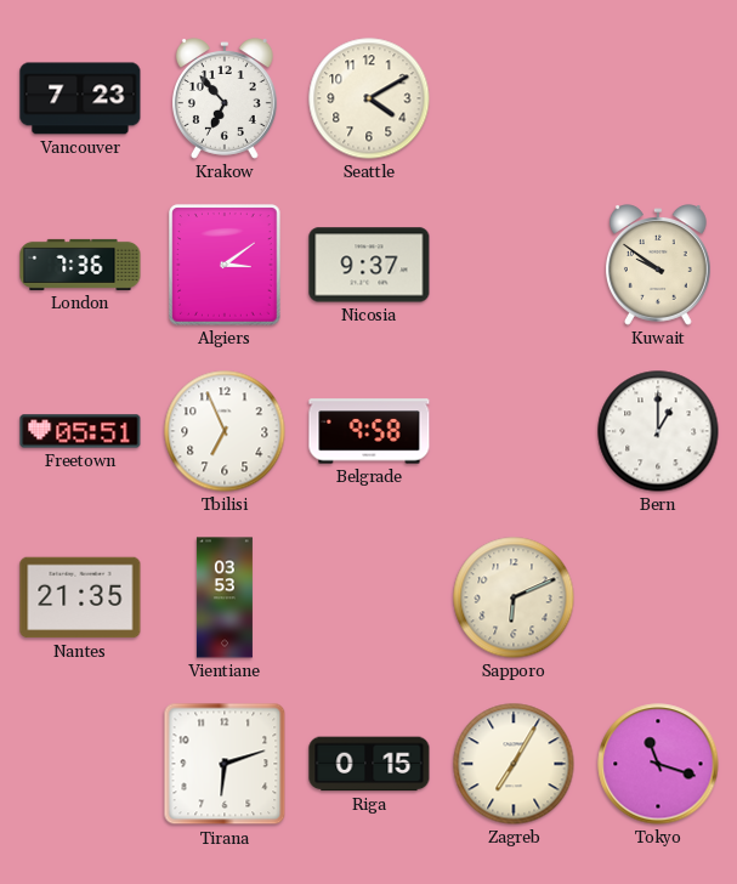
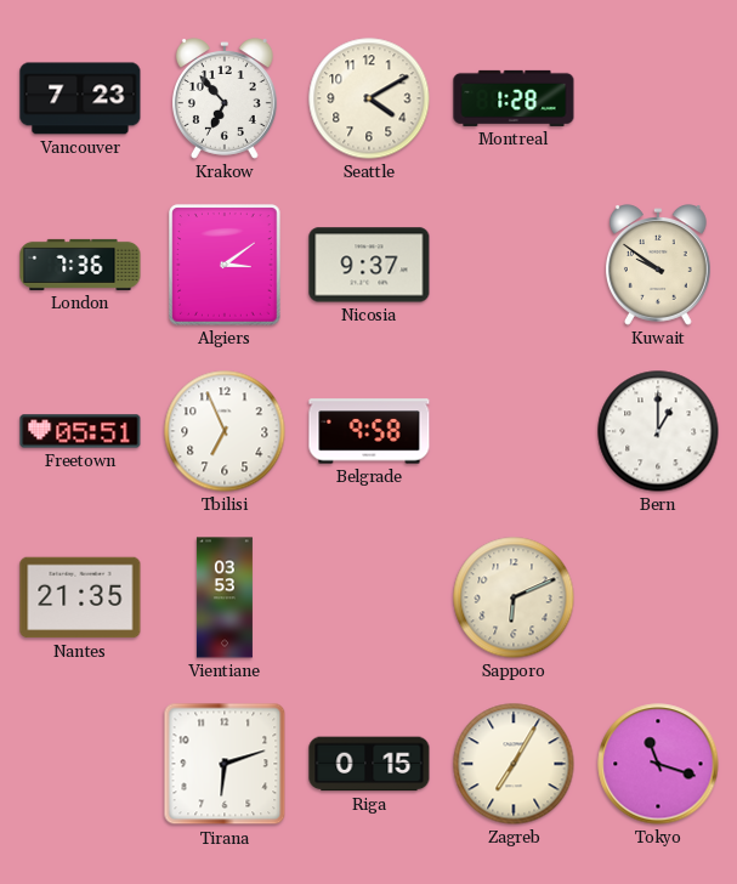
Montreal: none -> 1:28
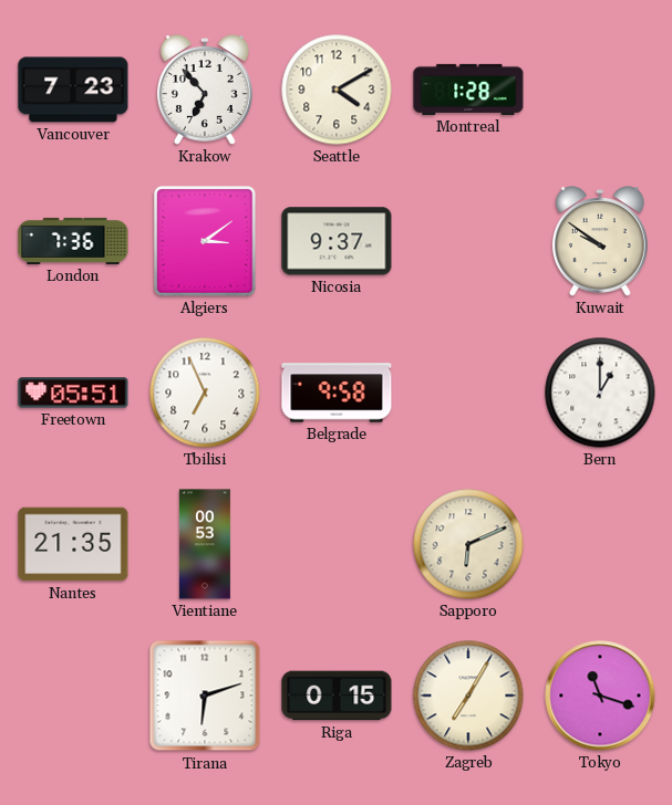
Vientiane: 03:53 -> 00:53
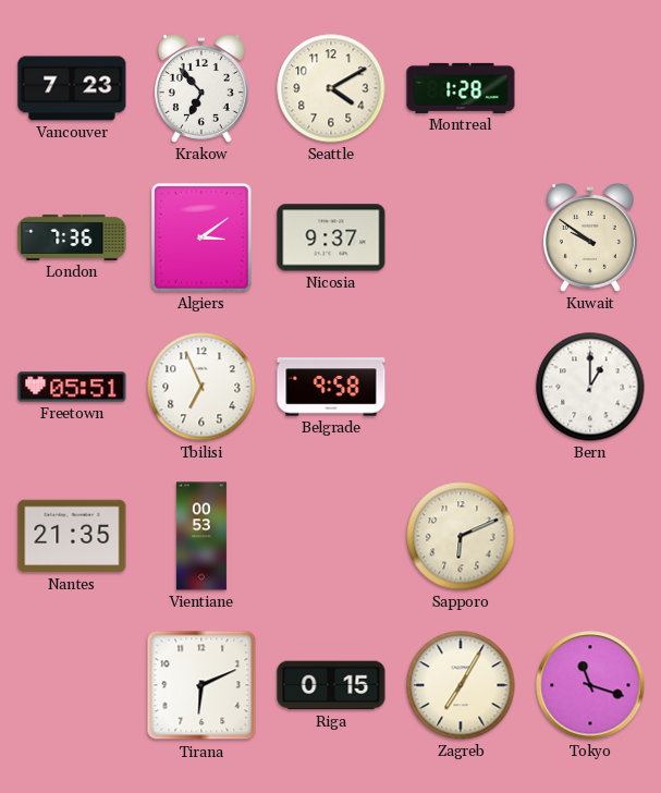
Tirana: 6:12 -> 6:11
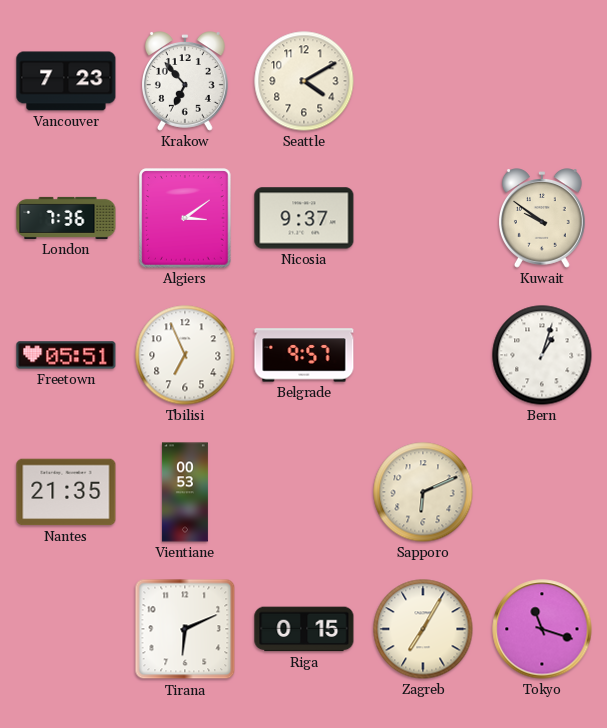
Montreal: 1:28 -> none
Belgrade: 9:58 -> 9:57
Bern: 1:00 -> 1:03
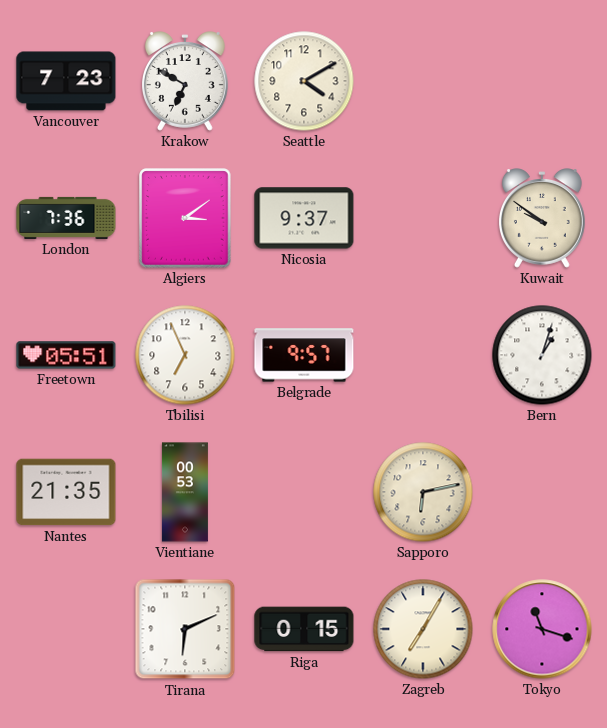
Krakow: 6:53 -> 6:50
Sapporo: 6:11 -> 6:13
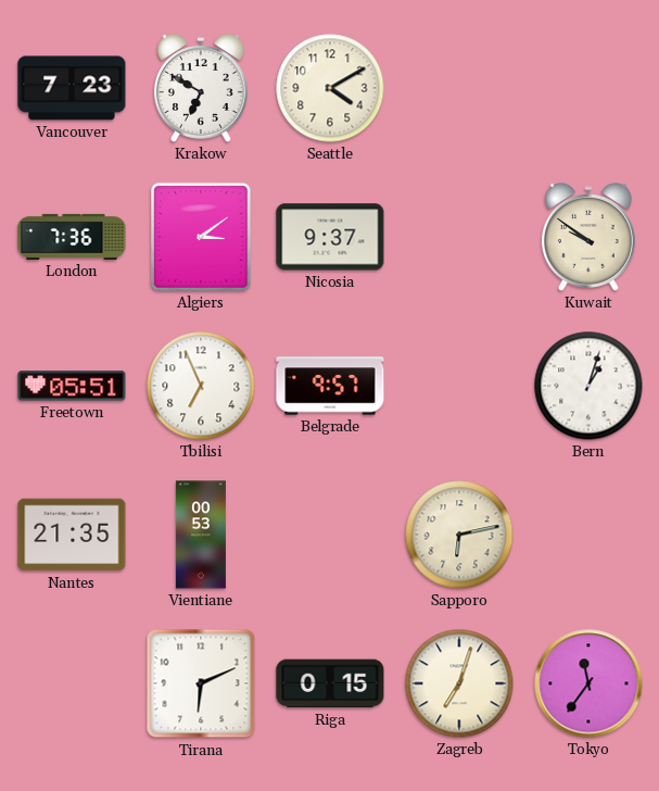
Zagreb: 7:05 -> 7:03
Tokyo: 11:18 -> 11:36
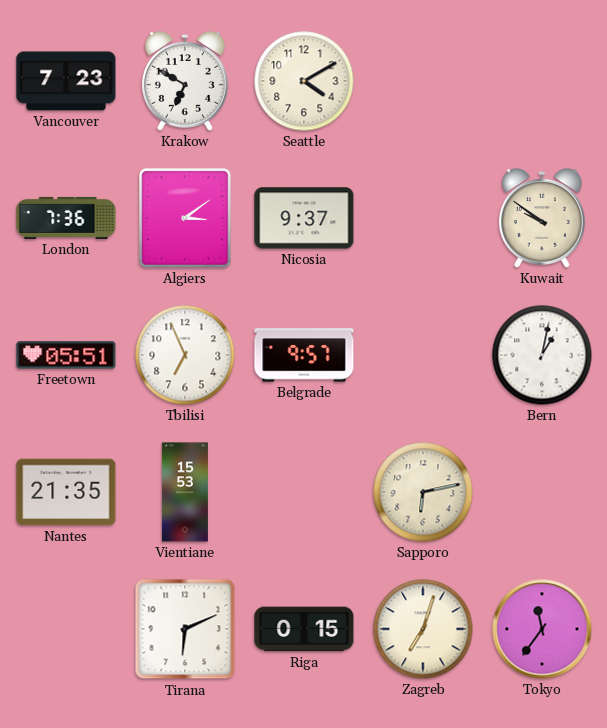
Bern: 1:03 -> 1:02
Vientiane: 00:53 -> 15:53
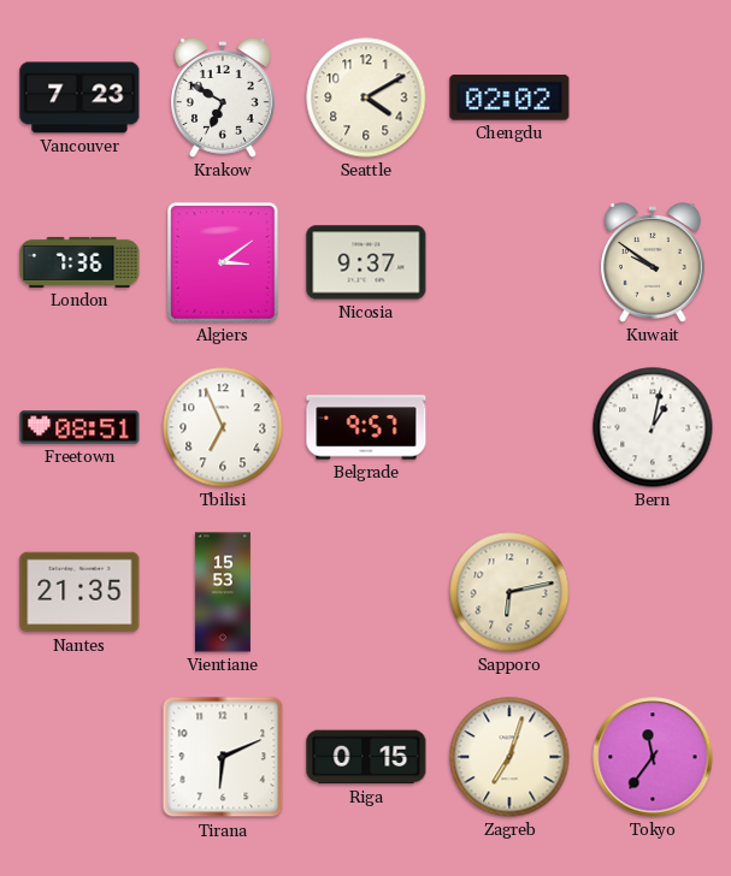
Chengdu: none -> 02:02
Freetown: 05:51 -> 08:51
